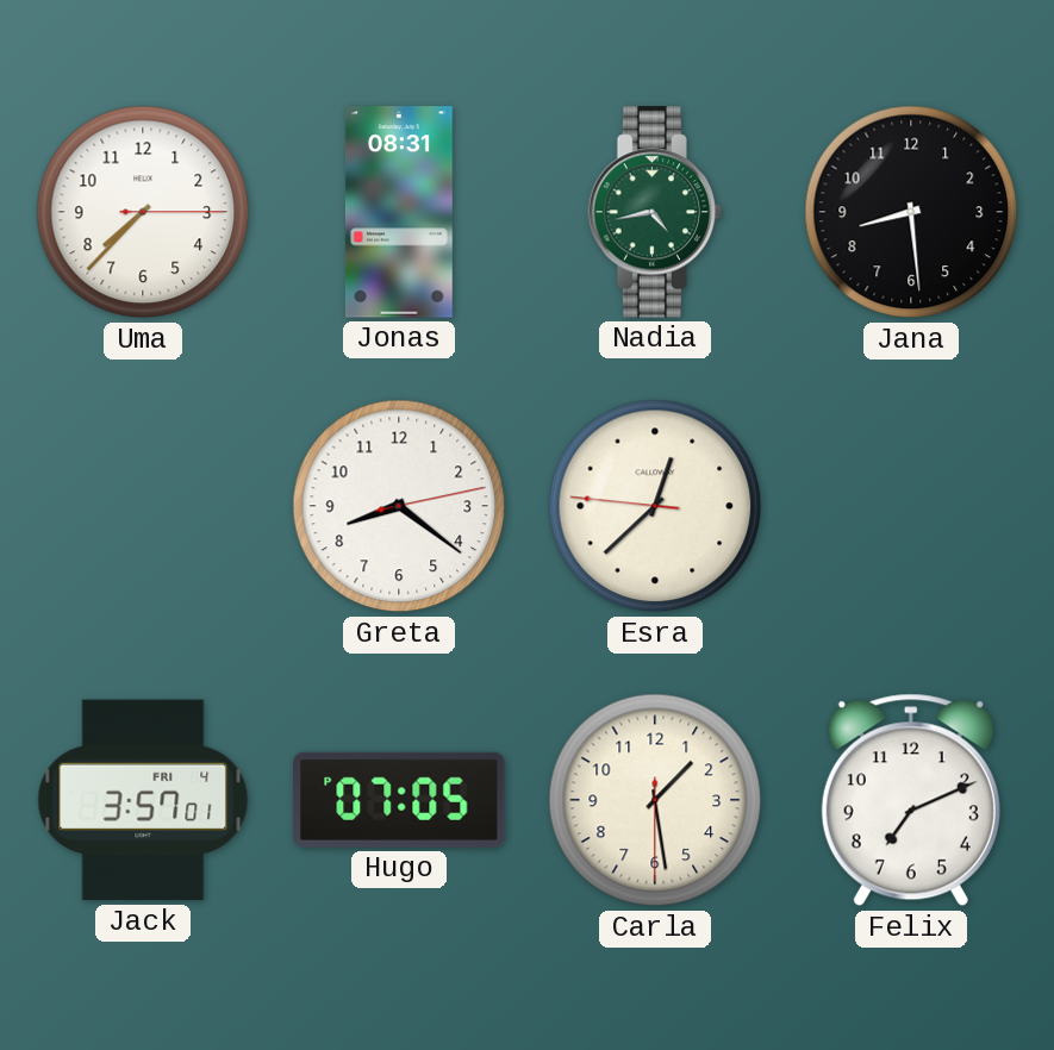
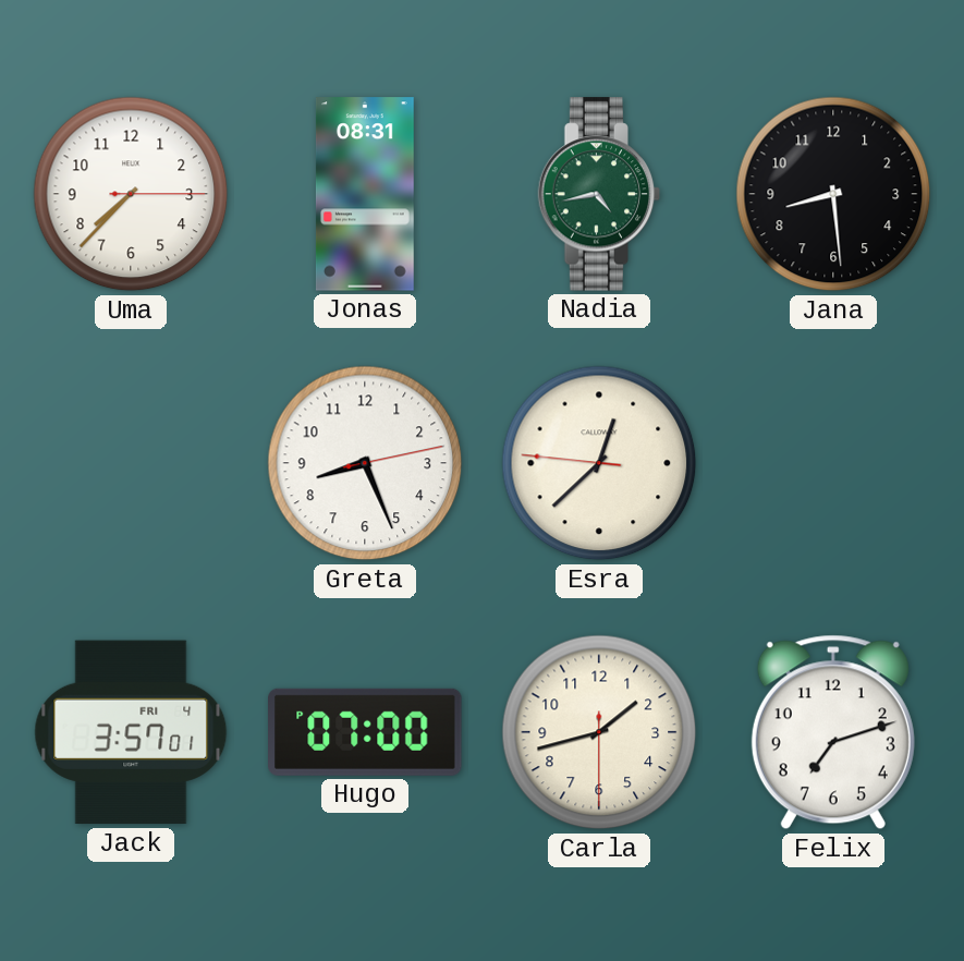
Greta: 8:21 -> 8:26
Hugo: 07:05 -> 07:00
Carla: 1:28 -> 1:42
Felix: 7:11 -> 7:12
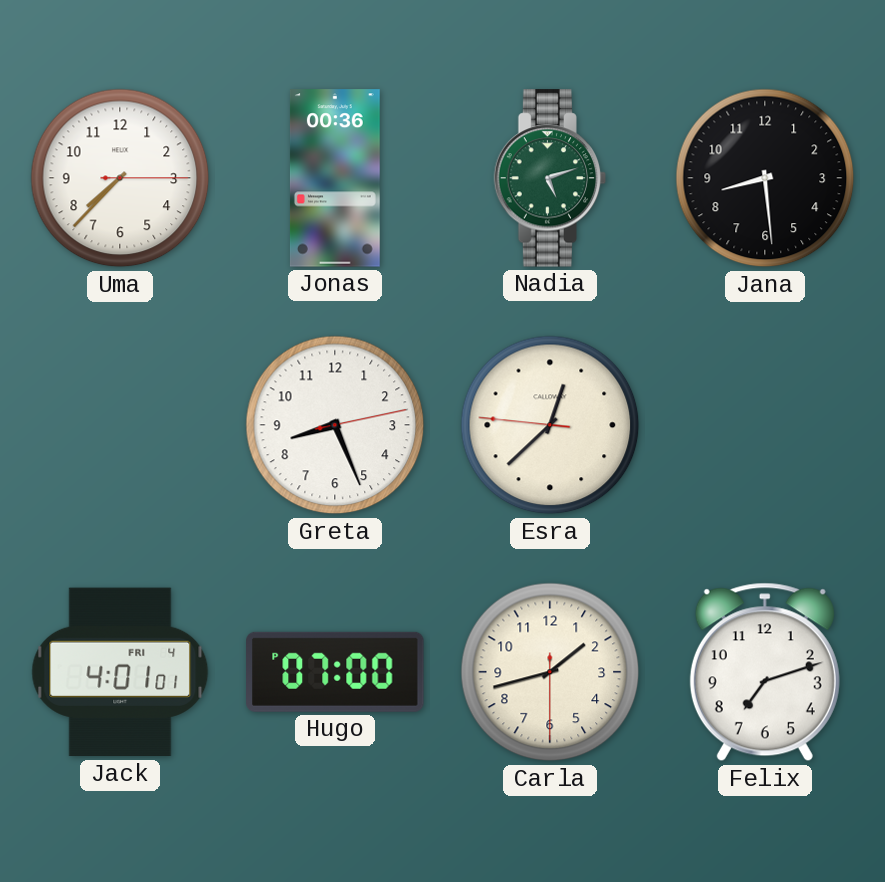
Jonas: 08:31 -> 00:36
Nadia: 4:43 -> 5:12
Jack: 3:57 -> 4:01
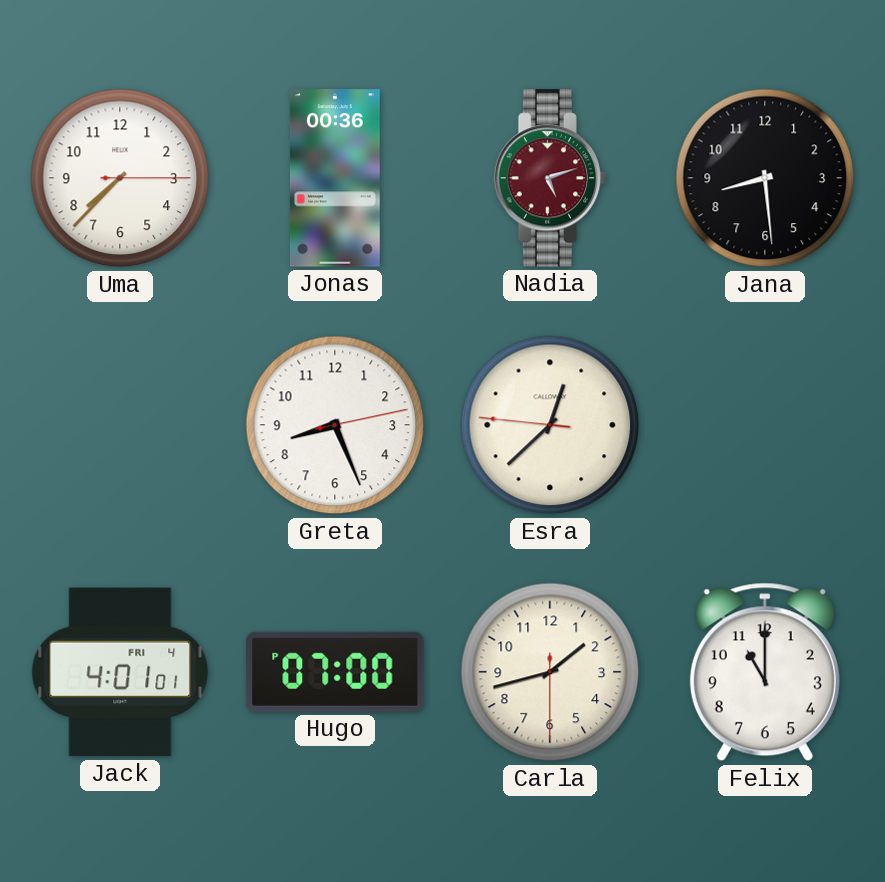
Nadia dial: green -> burgundy
Felix: 7:12 -> 11:00
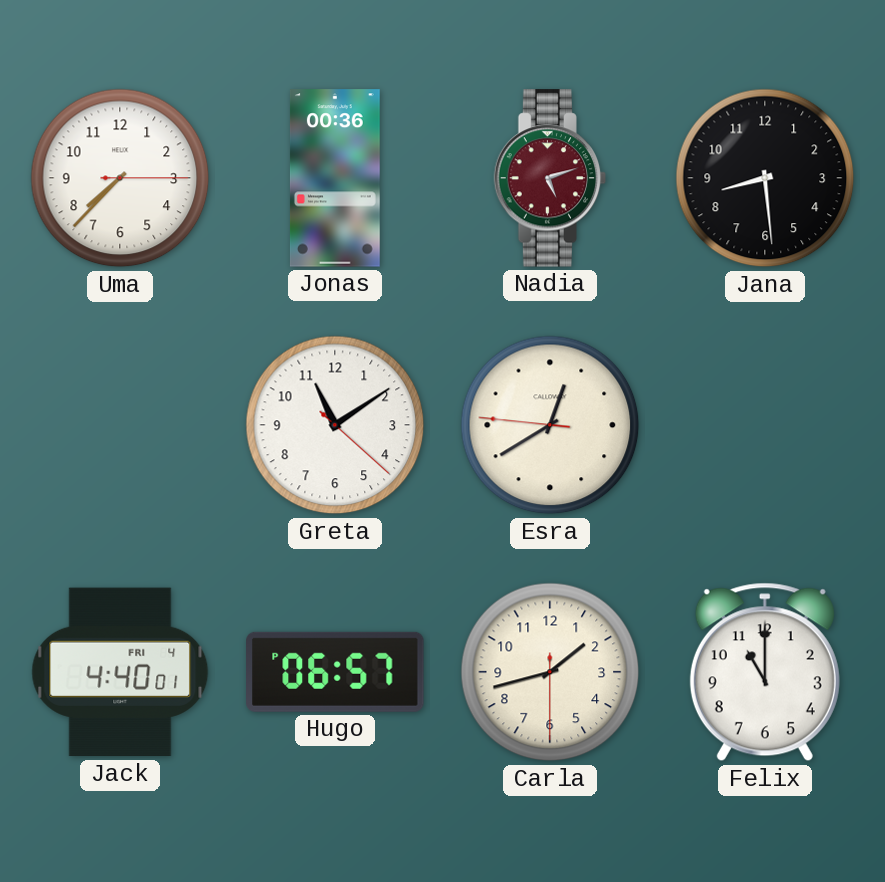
Greta: 8:26 -> 11:09
Esra: 12:37 -> 12:39
Jack: 4:01 -> 4:40
Hugo: 07:00 -> 06:57
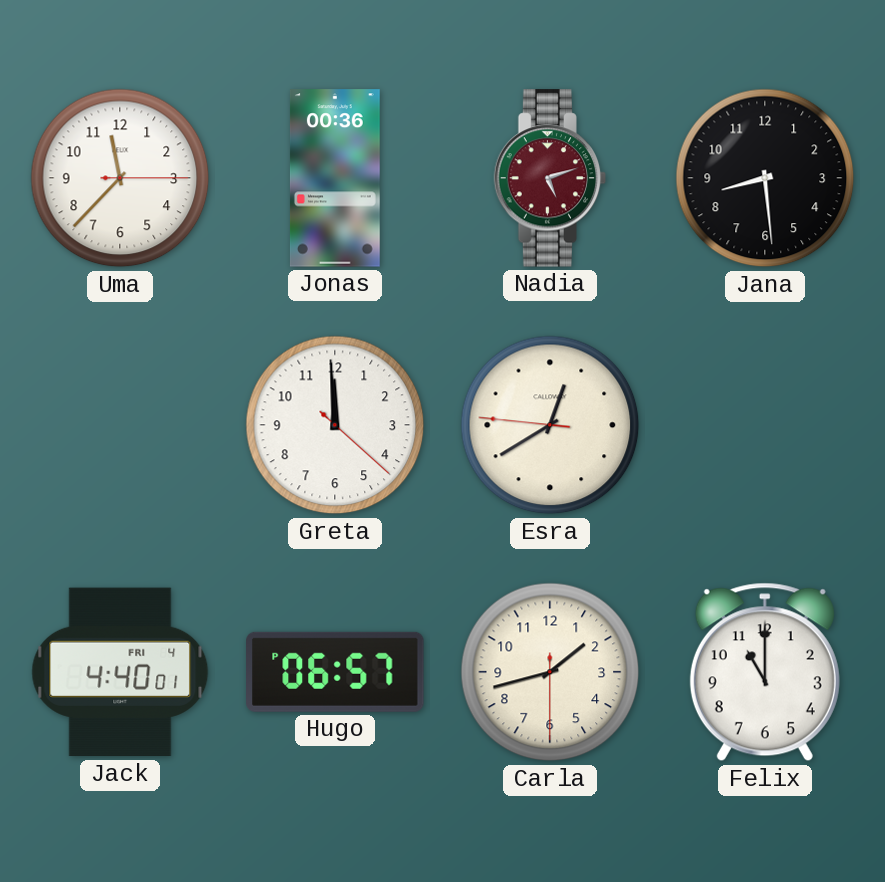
Uma: 7:37 -> 11:37
Greta: 11:09 -> 11:59
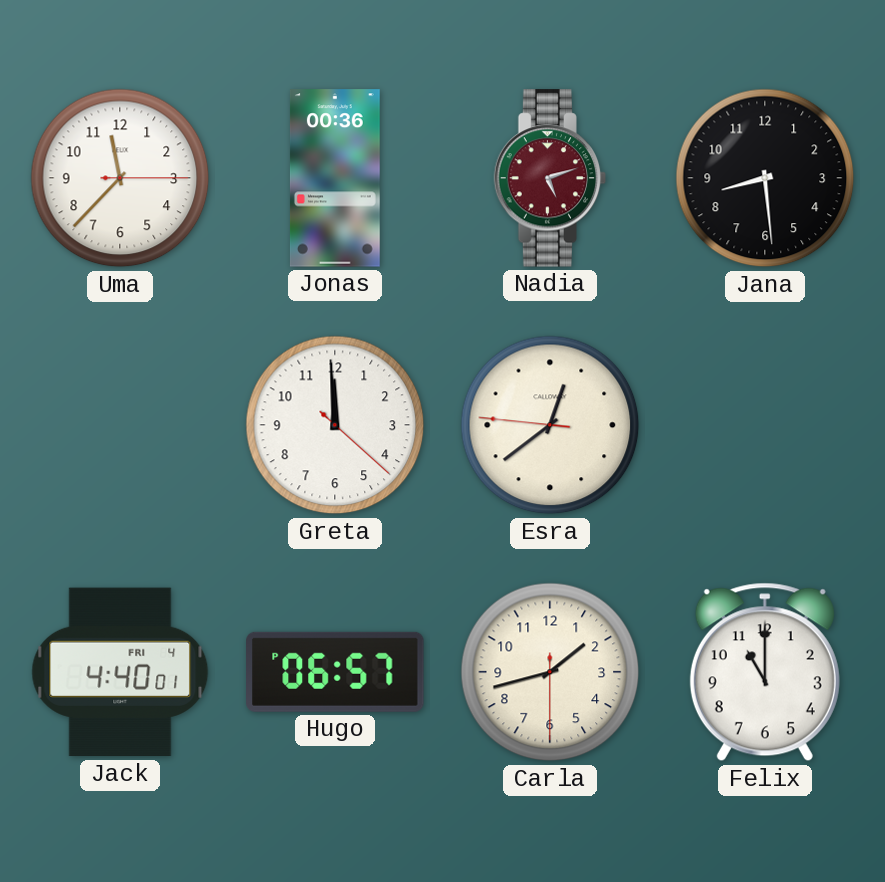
Esra: 12:39 -> 12:38
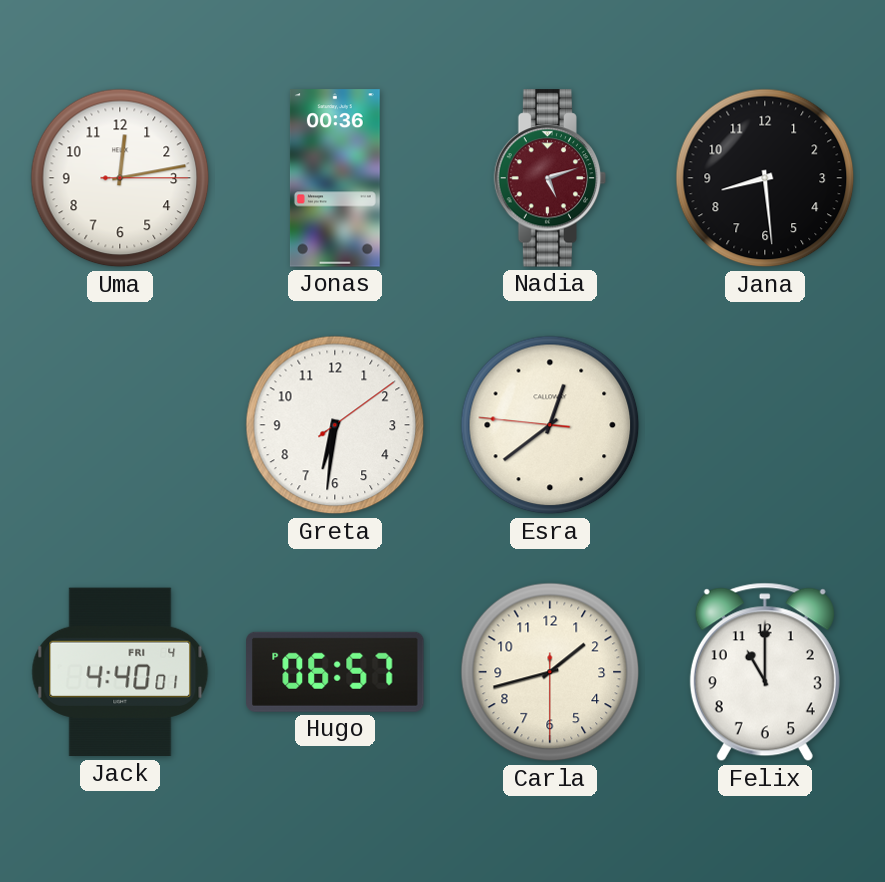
Uma: 11:37 -> 12:13
Greta: 11:59 -> 6:31
